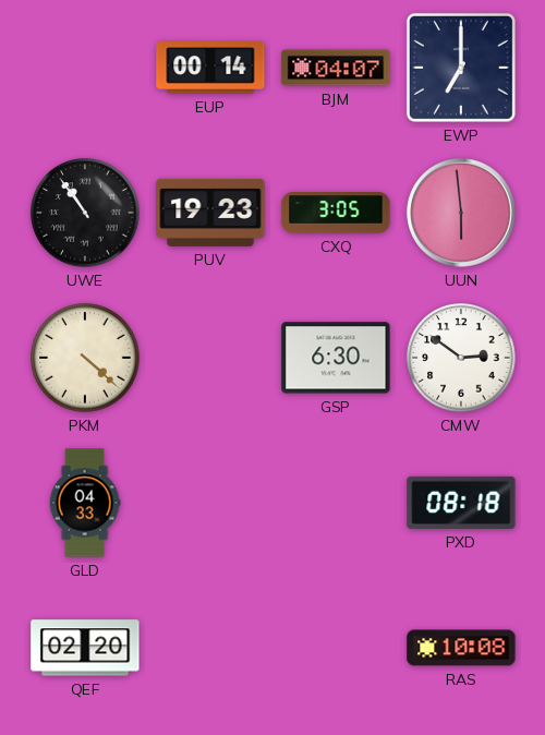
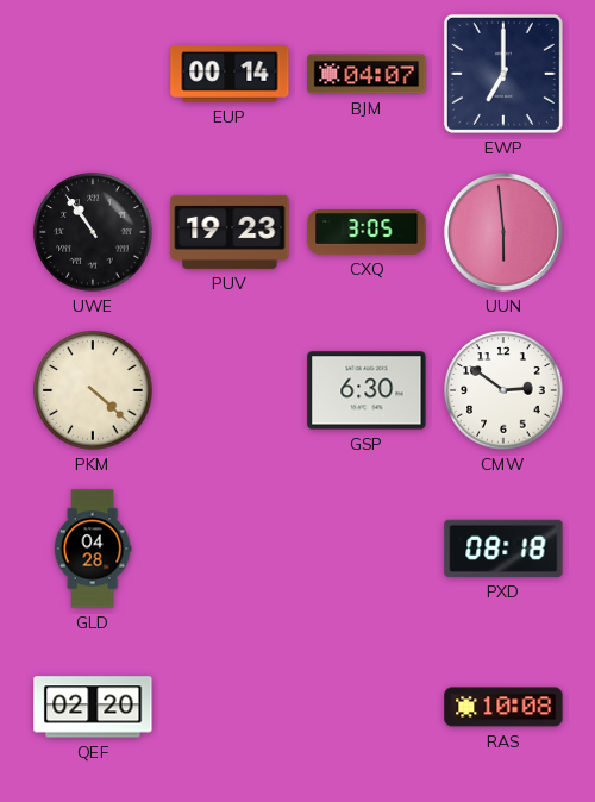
GLD: 04:33 -> 04:28
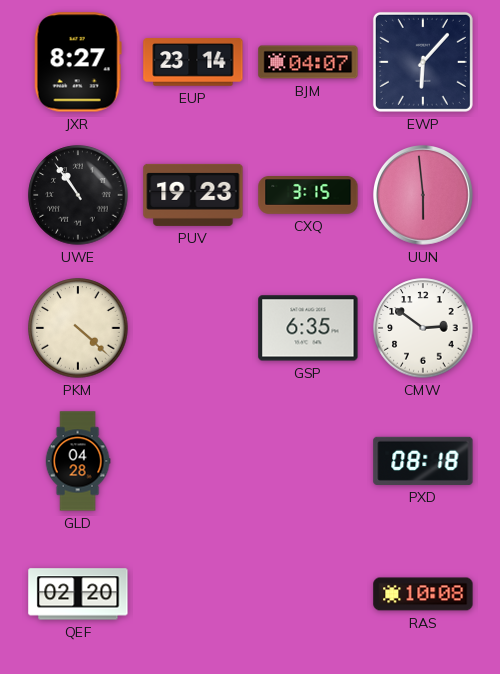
JXR: none -> 8:27
EUP: 00:14 -> 23:14
EWP: 7:00 -> 6:07
CXQ: 3:05 -> 3:15
GSP: 6:30 -> 6:35
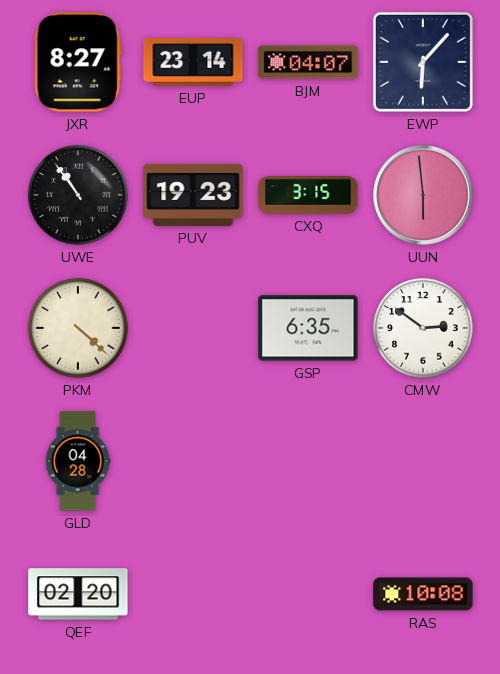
PXD: 08:18 -> none
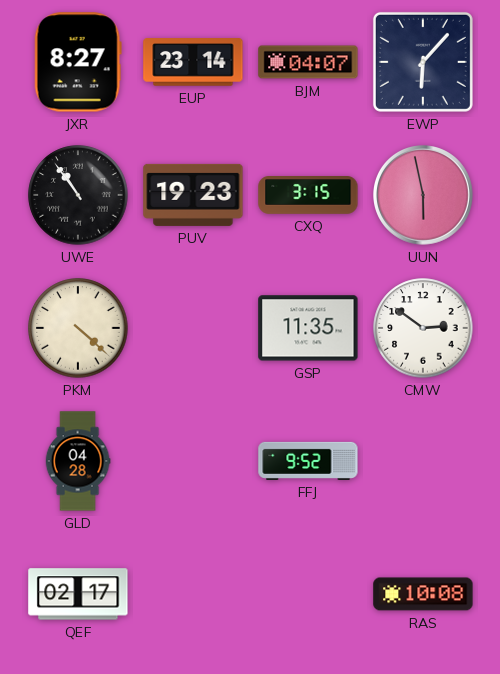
UUN: 5:59 -> 5:58
GSP: 6:35 -> 11:35
FFJ: none -> 9:52
QEF: 02:20 -> 02:17
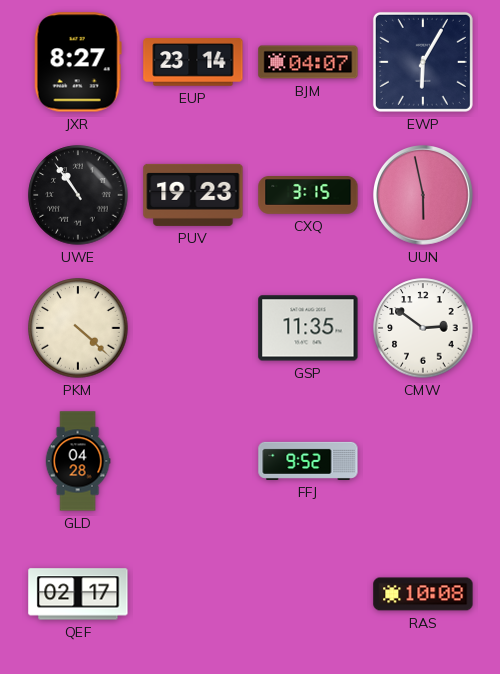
EWP: 6:07 -> 6:05
